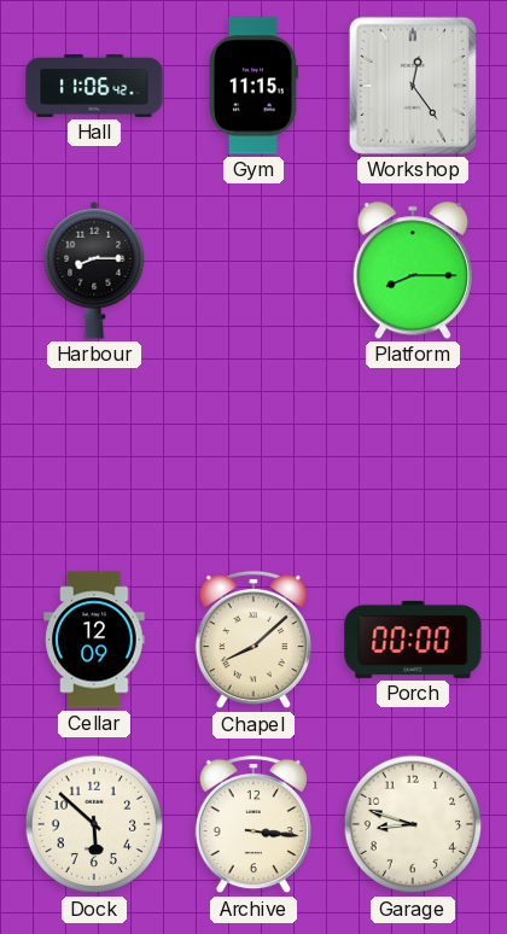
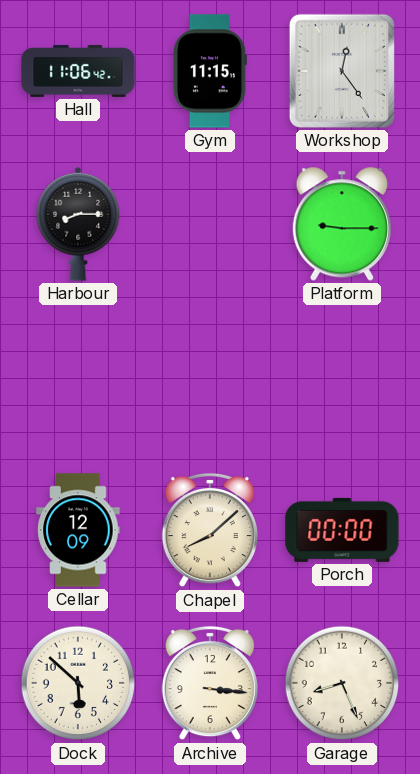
Platform: 8:15 -> 9:15
Garage: 8:48 -> 8:26
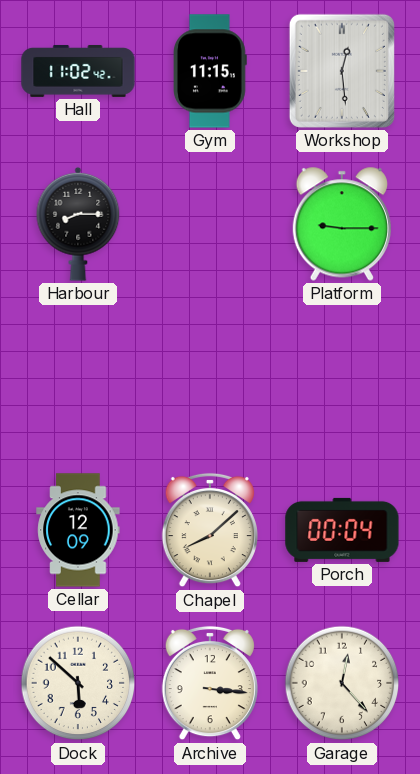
Hall: 11:06 -> 11:02
Workshop: 12:24 -> 12:29
Porch: 00:00 -> 00:04
Garage: 8:26 -> 12:23
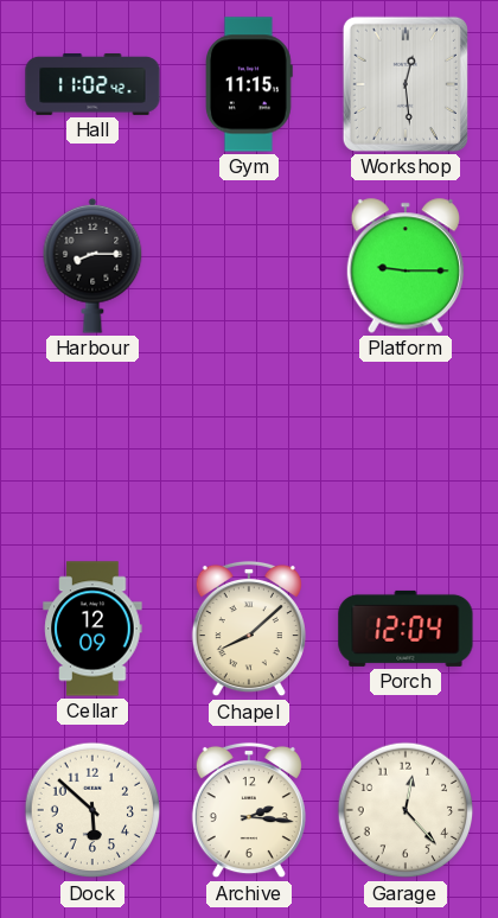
Porch: 00:04 -> 12:04
Archive: 3:16 -> 2:16
